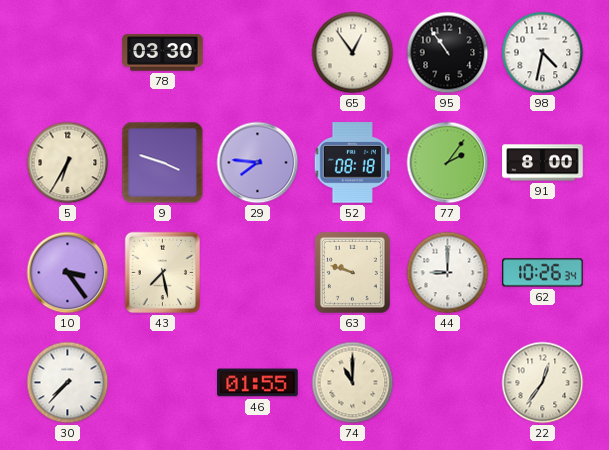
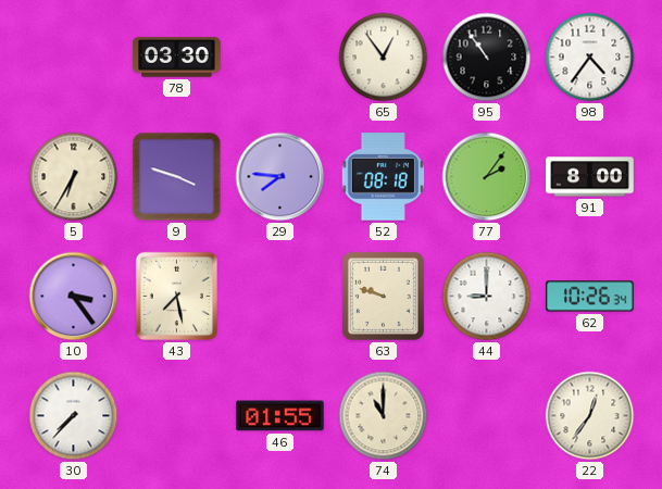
98: 4:32 -> 4:36
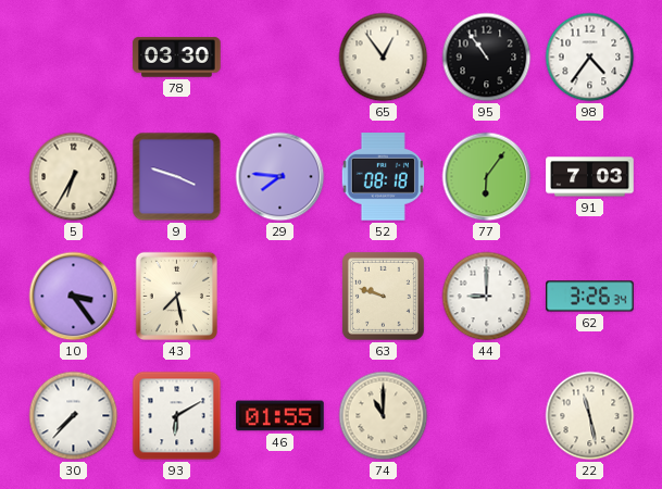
77: 2:06 -> 6:06
91: 8:00 -> 7:03
62: 10:26 -> 3:26
93: none -> 6:10
22: 12:36 -> 11:28
